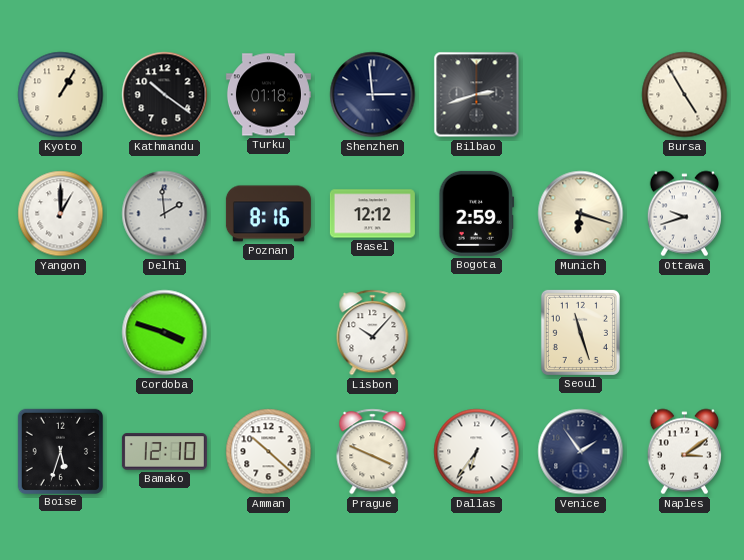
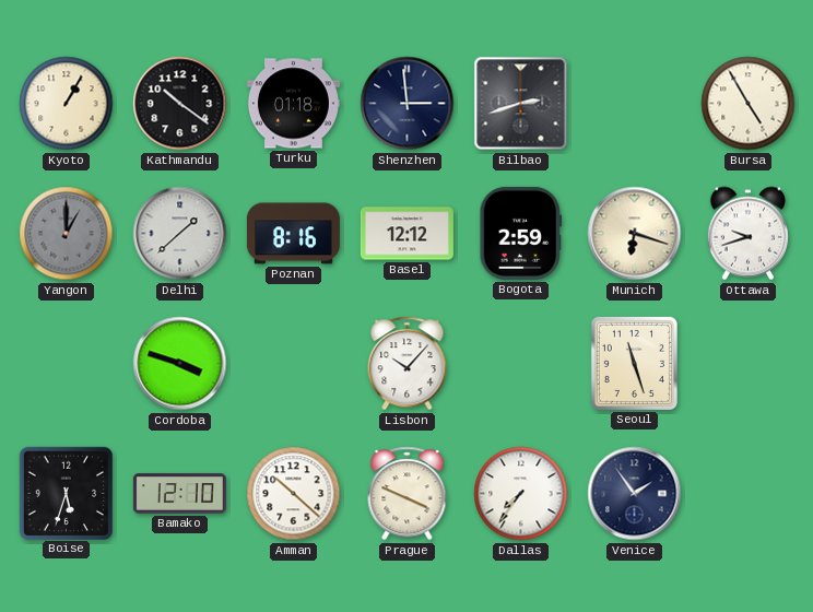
Yangon dial: white -> grey
Delhi: 1:59 -> 1:38
Dallas: 6:36 -> 7:36
Naples: 3:09 -> none
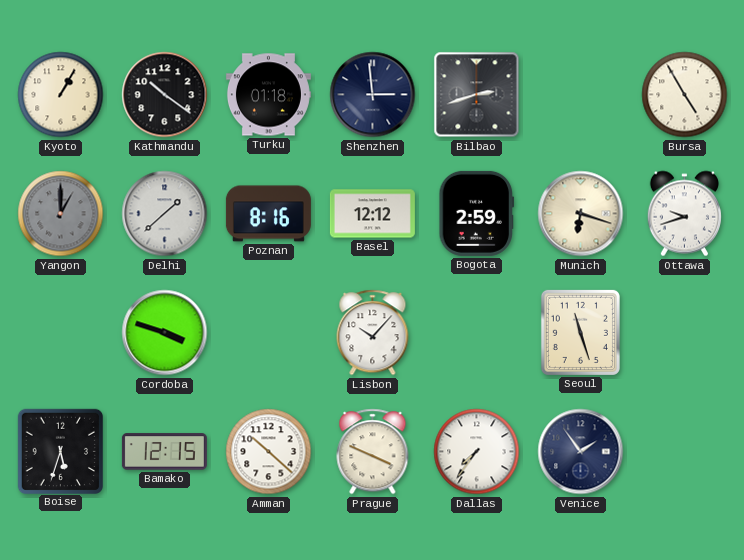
Bamako: 12:10 -> 12:15
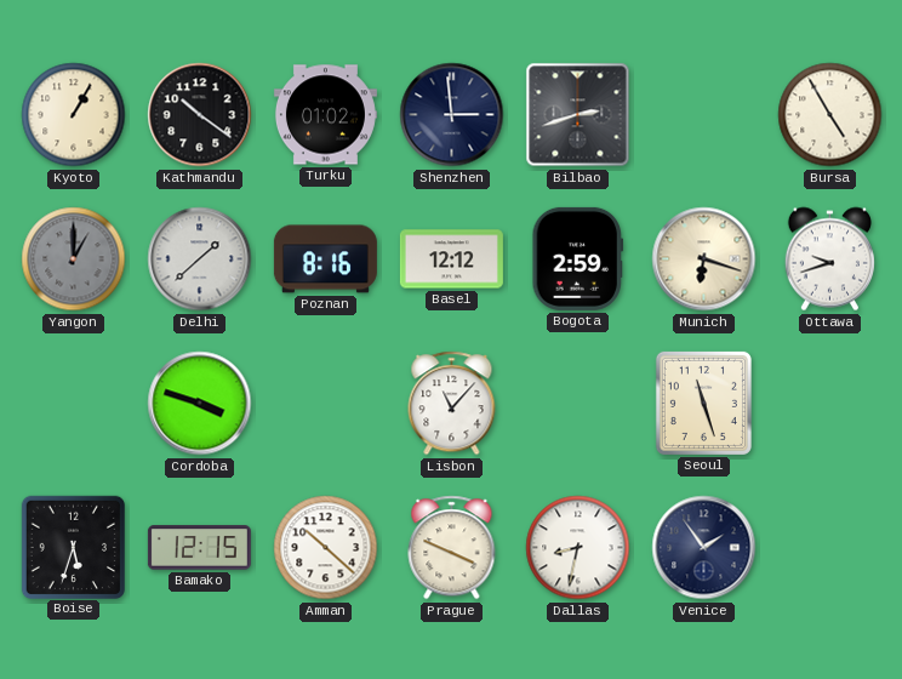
Turku: 01:18 -> 01:02
Lisbon: 10:07 -> 11:07
Dallas: 7:36 -> 8:32
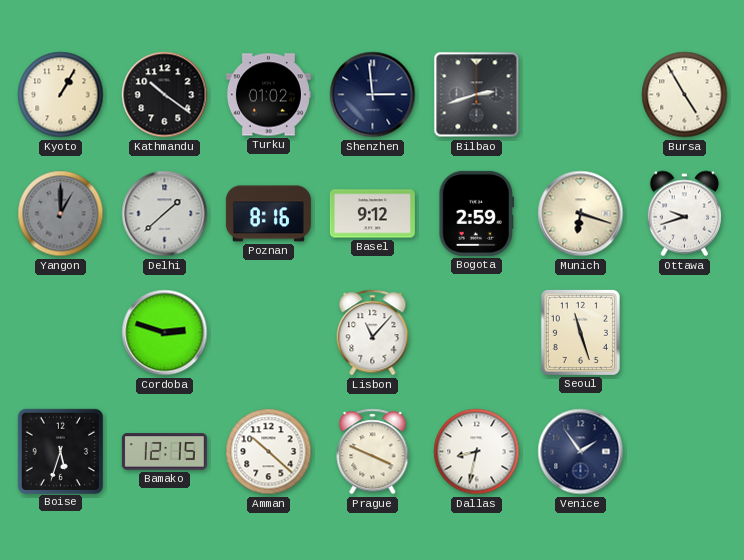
Basel: 12:12 -> 9:12
Cordoba: 3:48 -> 2:48
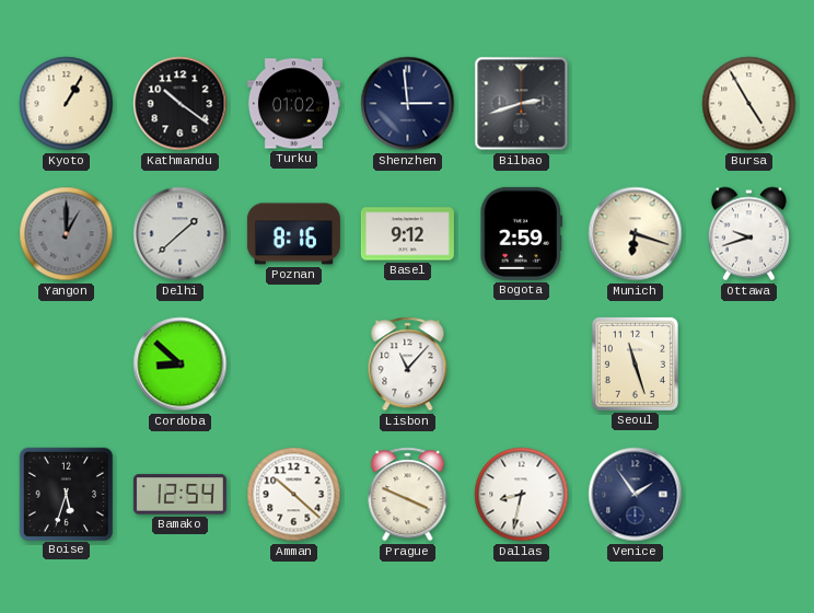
Cordoba: 2:48 -> 8:52
Bamako: 12:15 -> 12:54
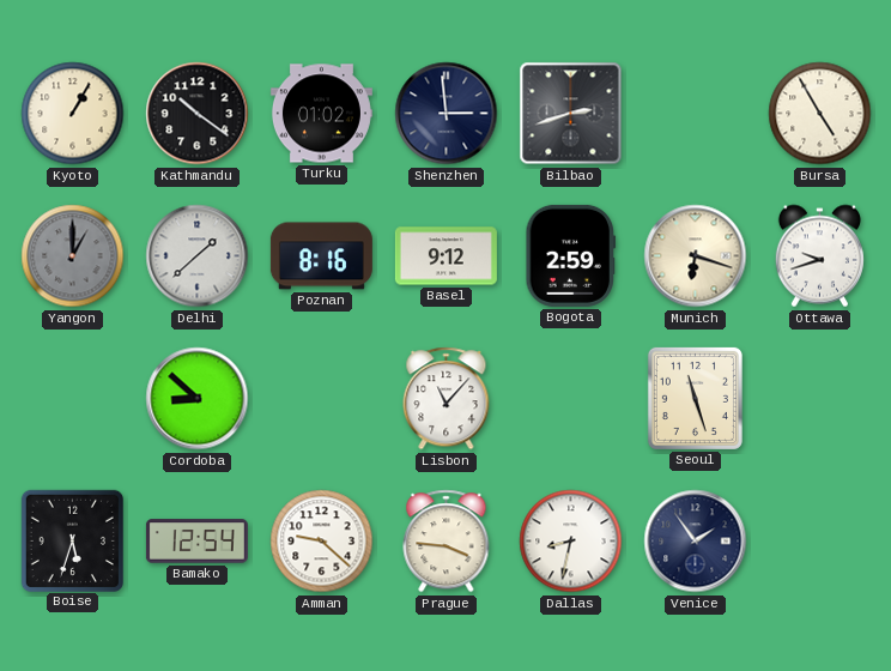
Amman: 10:22 -> 9:22
Prague: 3:49 -> 3:46
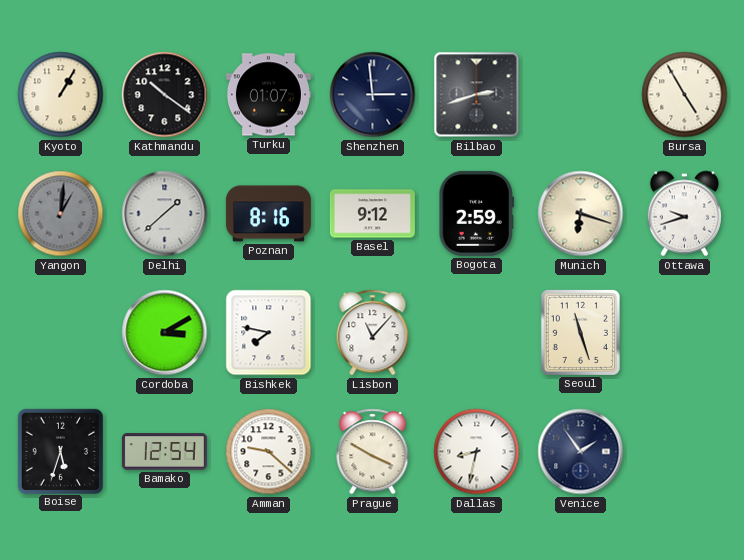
Turku: 01:02 -> 01:07
Yangon: 1:00 -> 1:01
Cordoba: 8:52 -> 3:10
Bishkek: none -> 7:47
Prague: 3:46 -> 3:50
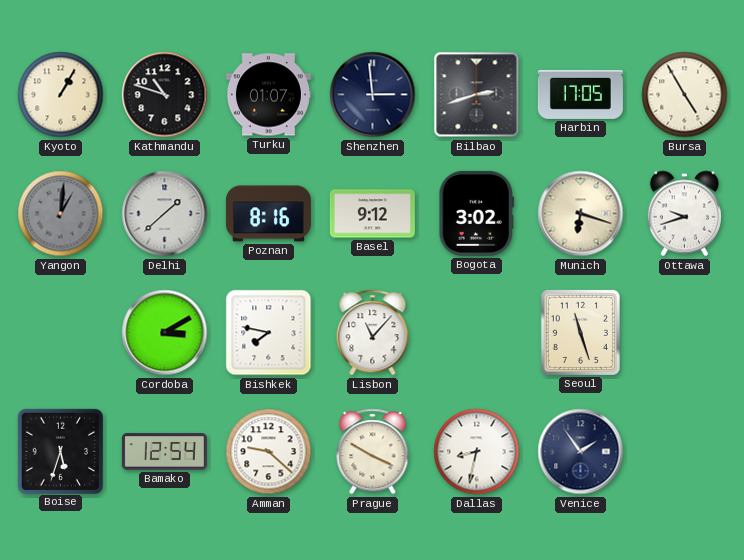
Kathmandu: 10:21 -> 10:48
Harbin: none -> 17:05
Bogota: 2:59 -> 3:02
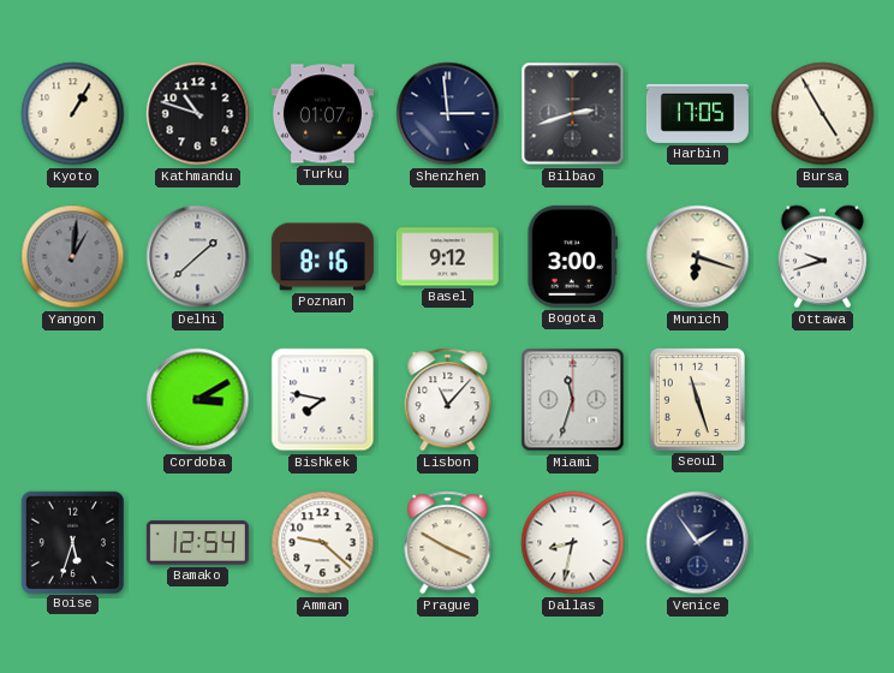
Bogota: 3:02 -> 3:00
Miami: none -> 11:33
